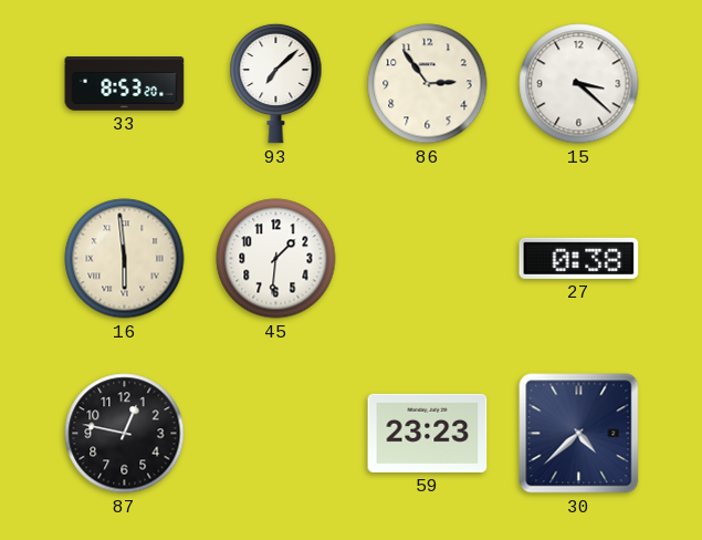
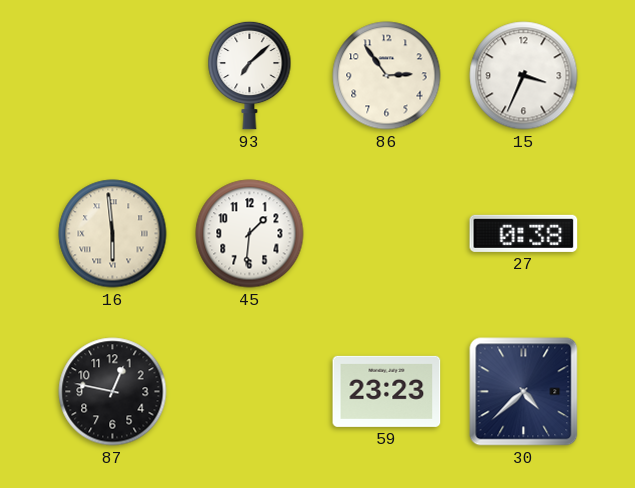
33: 8:53 -> none
15: 3:22 -> 3:34
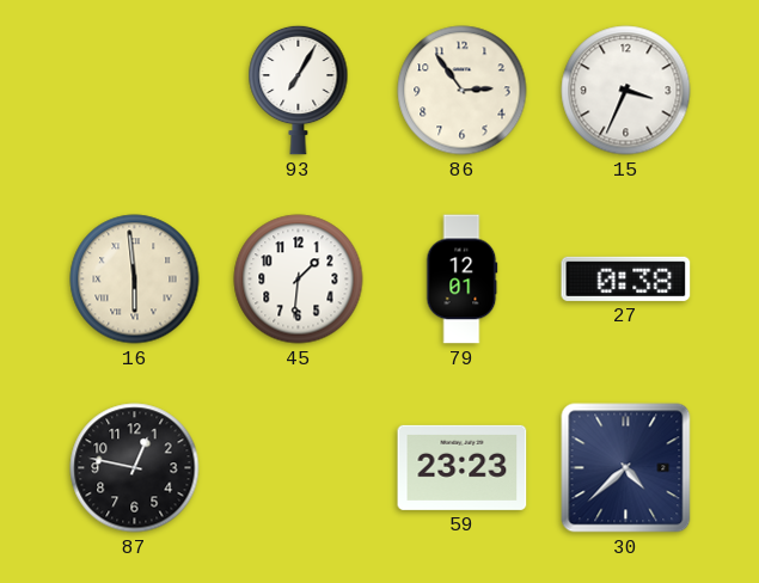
93: 7:08 -> 7:05
79: none -> 12:01
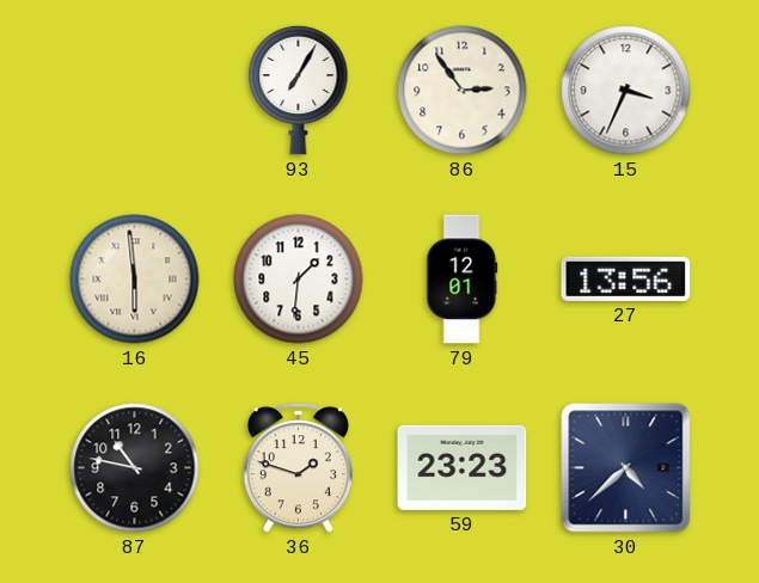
27: 0:38 -> 13:56
87: 12:47 -> 10:47
36: none -> 1:48
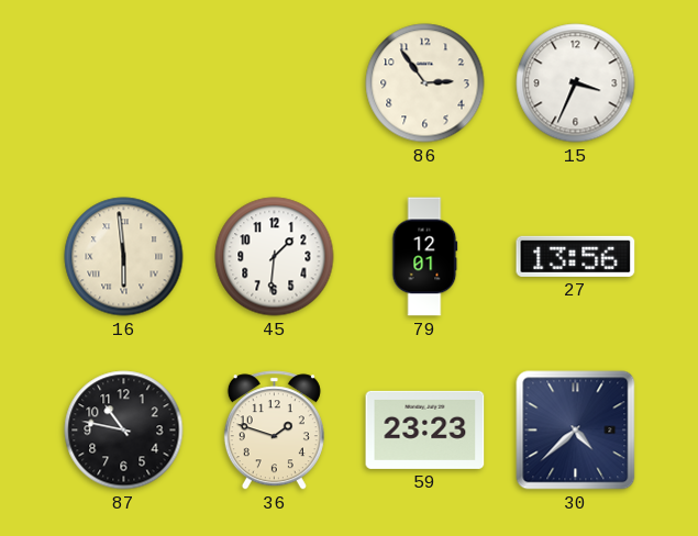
93: 7:05 -> none
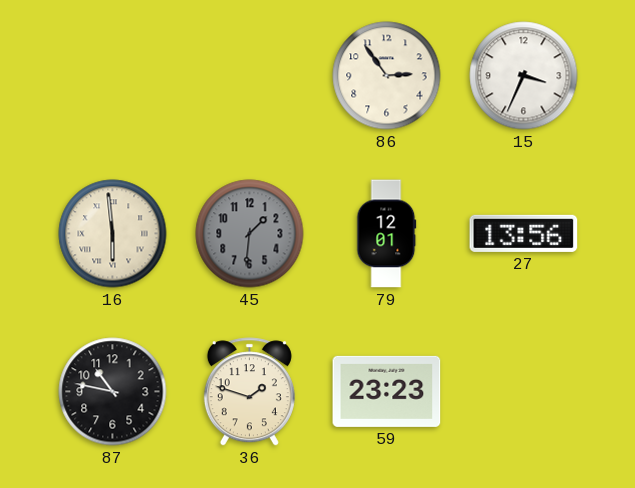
45 dial: white -> grey
30: 4:38 -> none
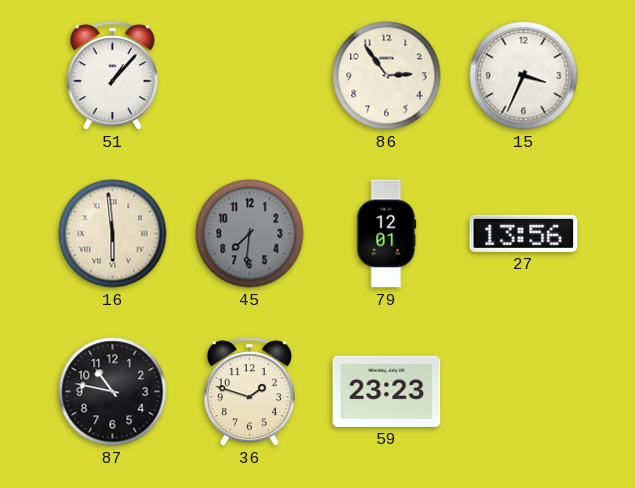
51: none -> 1:07
45: 1:31 -> 7:31
